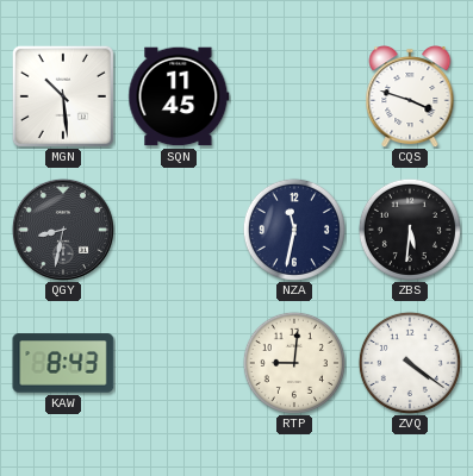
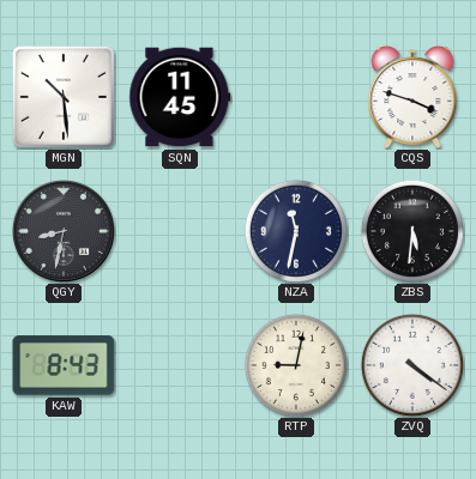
RTP: 9:01 -> 9:02
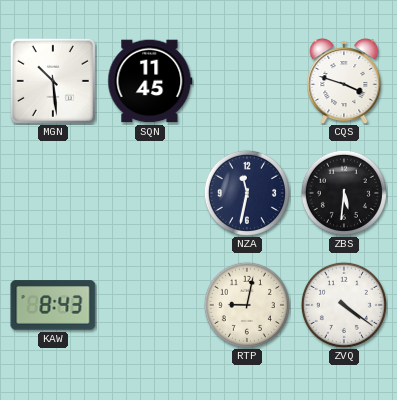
QGY: 8:32 -> none
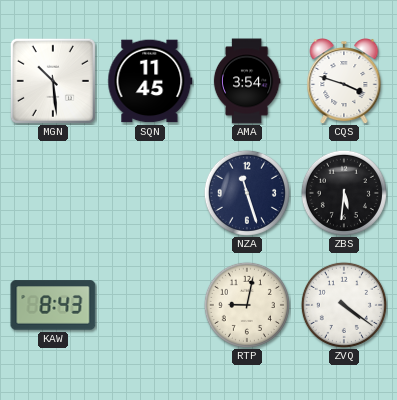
AMA: none -> 3:54
NZA: 11:32 -> 11:27
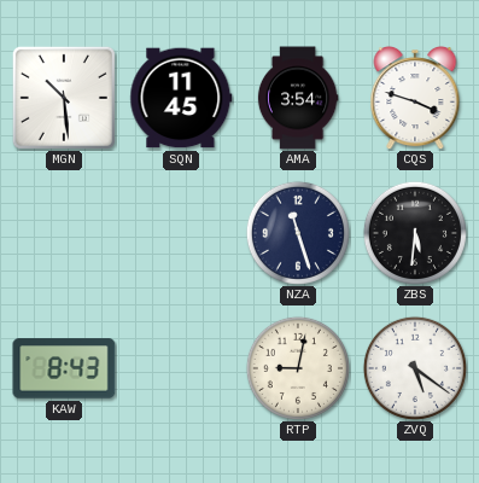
ZVQ: 4:21 -> 5:21
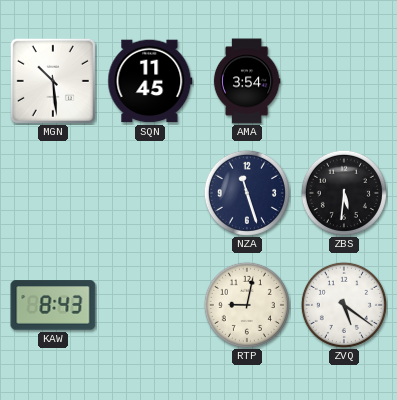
CQS: 3:48 -> none
